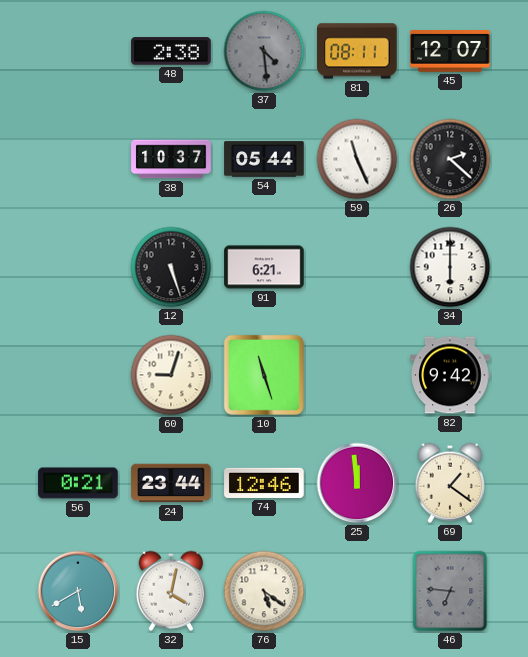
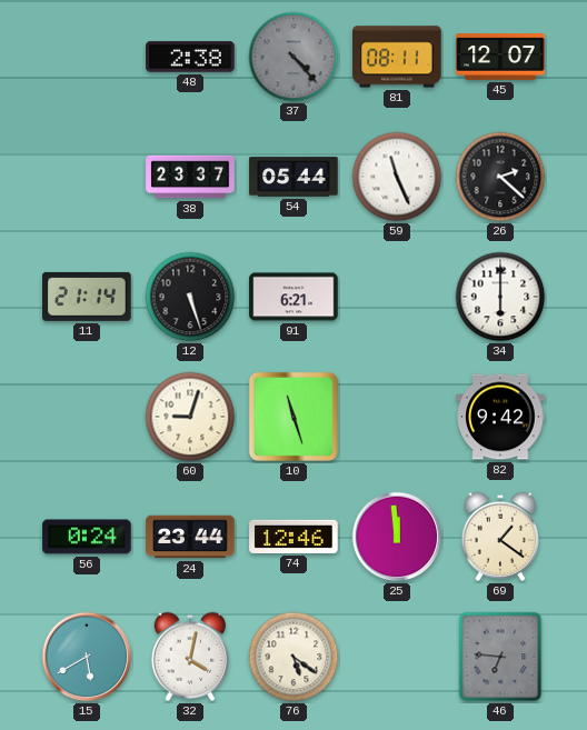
37: 4:29 -> 4:23
38: 10:37 -> 23:37
11: none -> 21:14
56: 0:21 -> 0:24
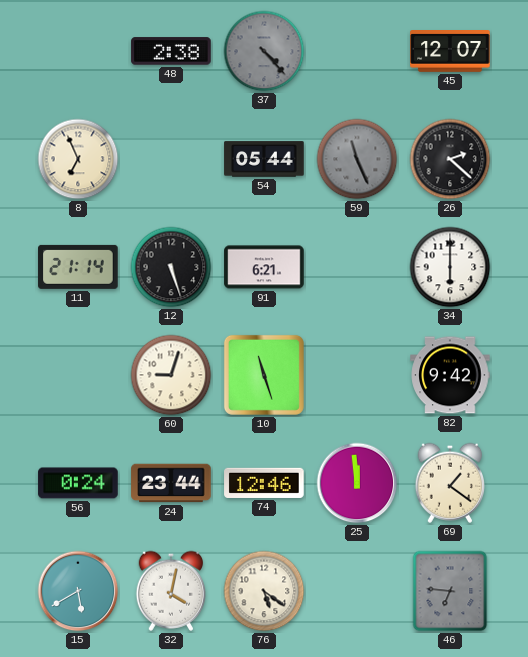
81: 08:11 -> none
8: none -> 6:56
38: 23:37 -> none
59 dial: white -> grey
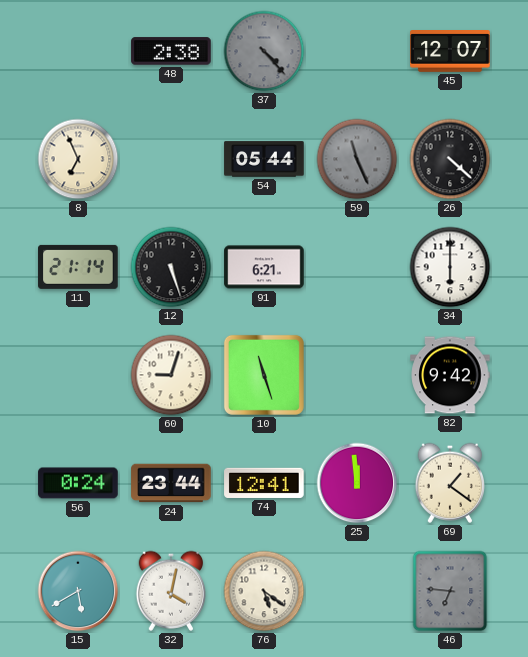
26: 2:22 -> 4:22
74: 12:46 -> 12:41
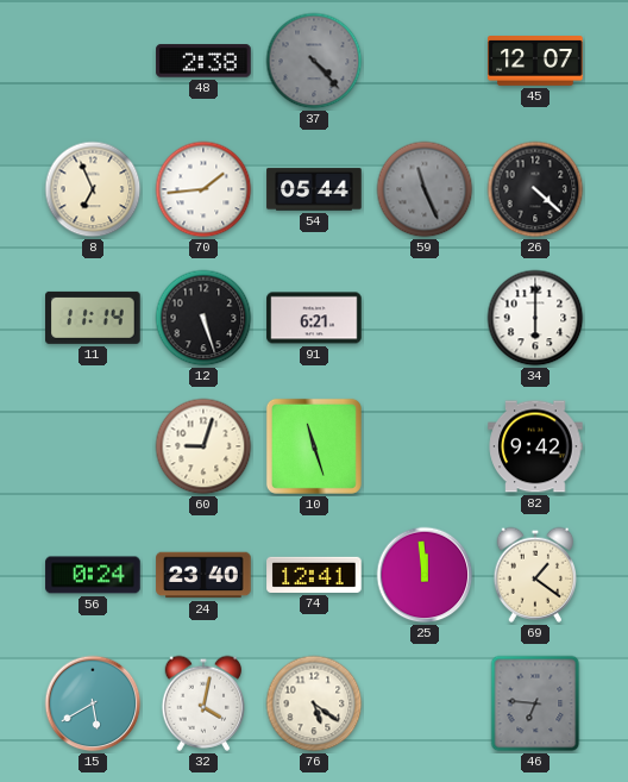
70: none -> 1:44
11: 21:14 -> 11:14
24: 23:44 -> 23:40
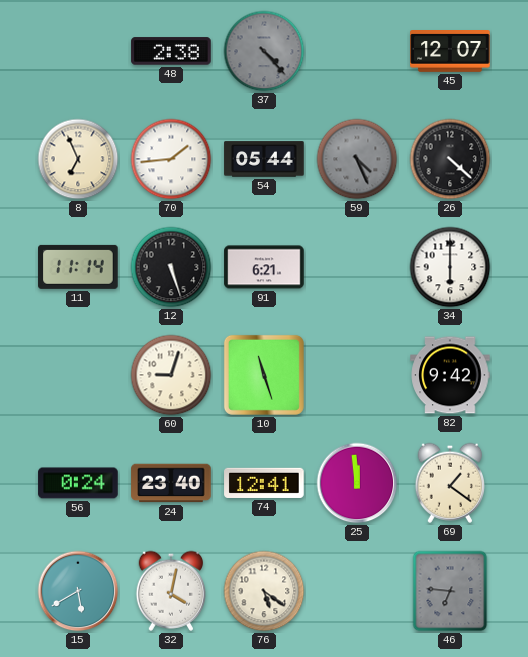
59: 11:26 -> 4:26
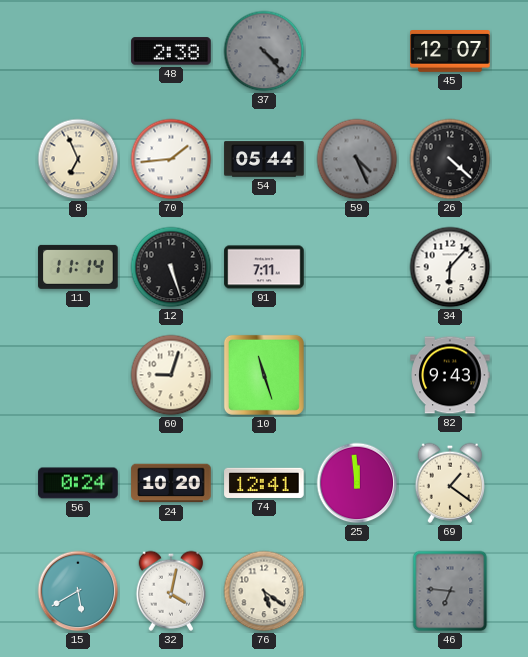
91: 6:21 -> 7:11
34: 6:00 -> 6:07
82: 9:42 -> 9:43
24: 23:40 -> 10:20
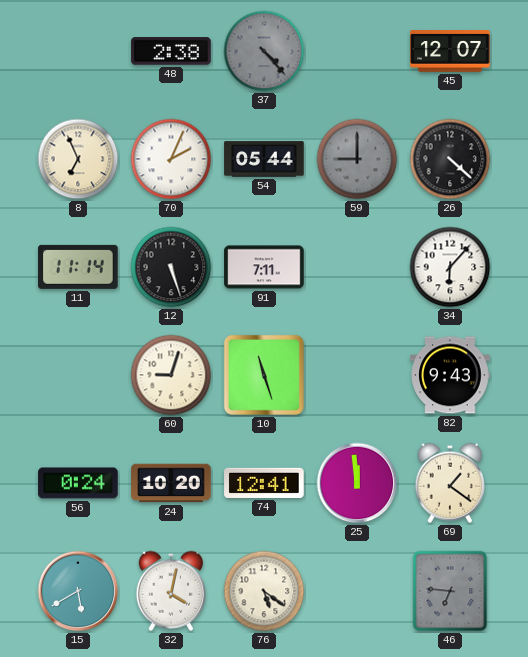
70: 1:44 -> 2:04
59: 4:26 -> 9:00
